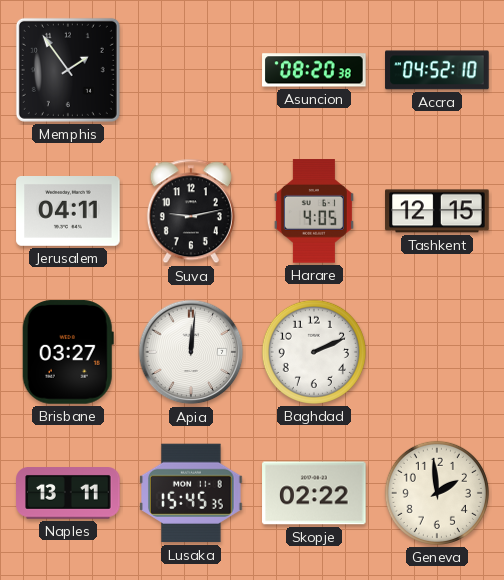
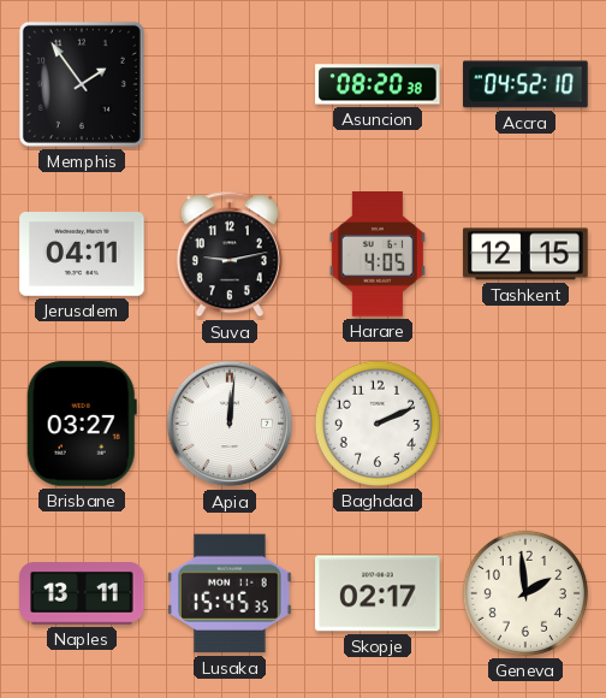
Skopje: 02:22 -> 02:17
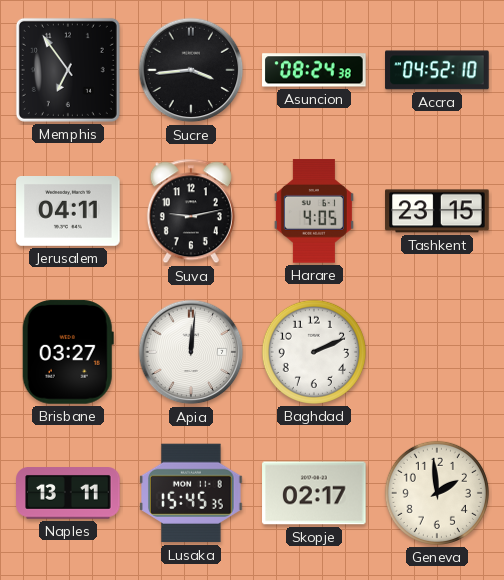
Memphis: 1:54 -> 6:54
Sucre: none -> 3:44
Asuncion: 08:20 -> 08:24
Tashkent: 12:15 -> 23:15
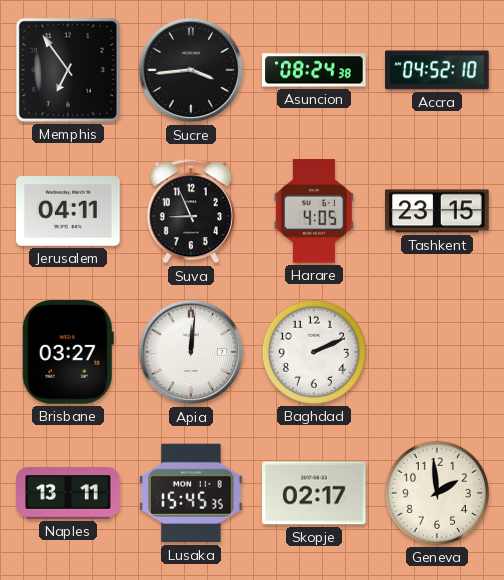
Suva: 9:13 -> 8:56
